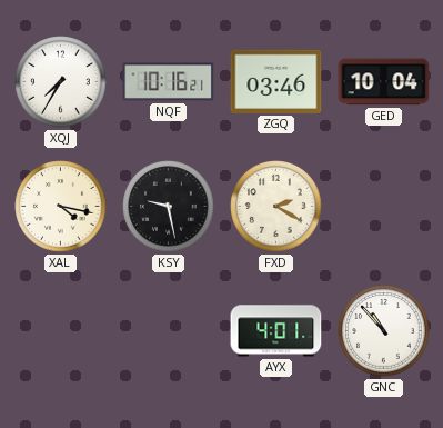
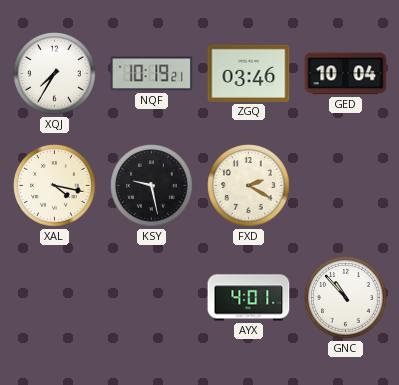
NQF: 10:16 -> 10:19
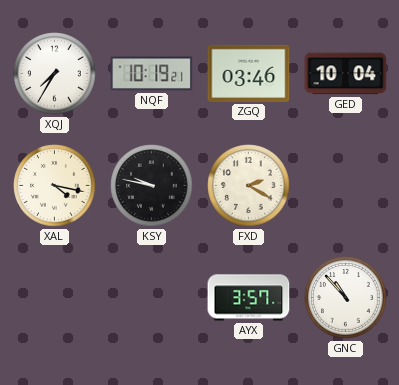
KSY: 9:28 -> 9:47
AYX: 4:01 -> 3:57
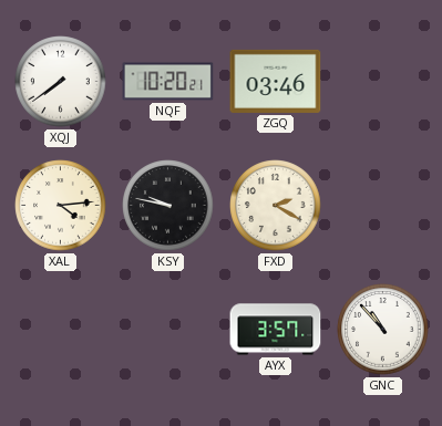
XQJ: 7:35 -> 7:39
NQF: 10:19 -> 10:20
GED: 10:04 -> none
XAL: 4:17 -> 4:14
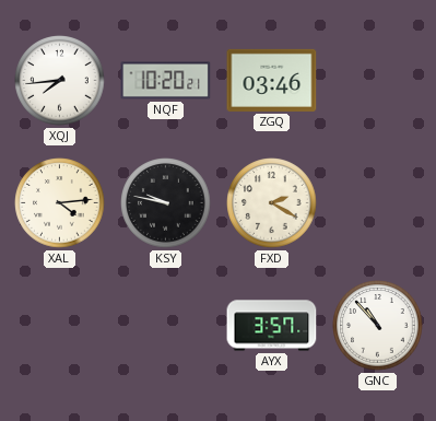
XQJ: 7:39 -> 7:44
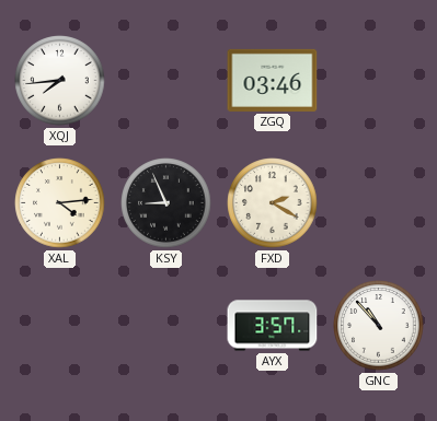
NQF: 10:20 -> none
KSY: 9:47 -> 8:56
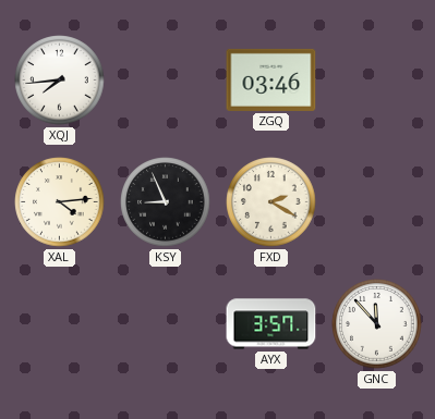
GNC: 10:53 -> 11:53
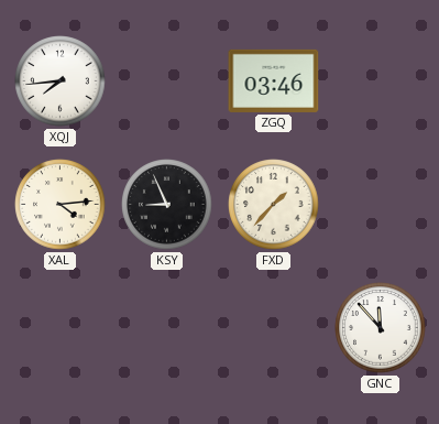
FXD: 2:20 -> 1:37
AYX: 3:57 -> none
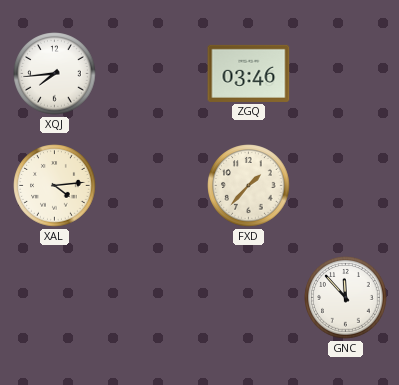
KSY: 8:56 -> none
